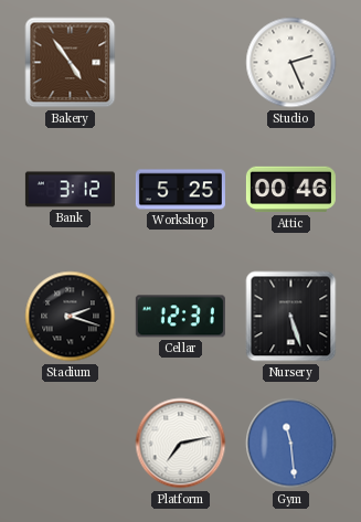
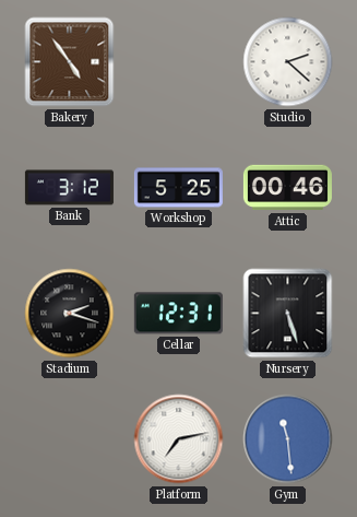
Studio: 2:26 -> 2:22
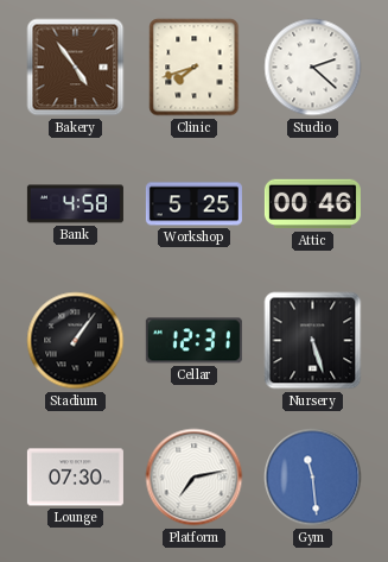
Clinic: none -> 7:42
Bank: 3:12 -> 4:58
Stadium: 2:18 -> 1:06
Lounge: none -> 07:30
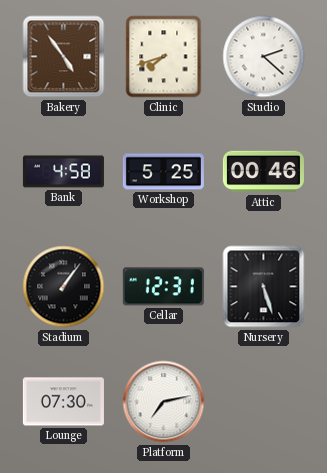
Gym: 11:29 -> none
